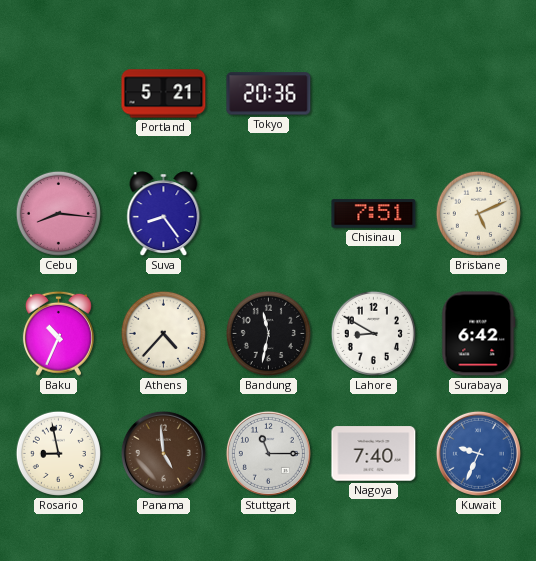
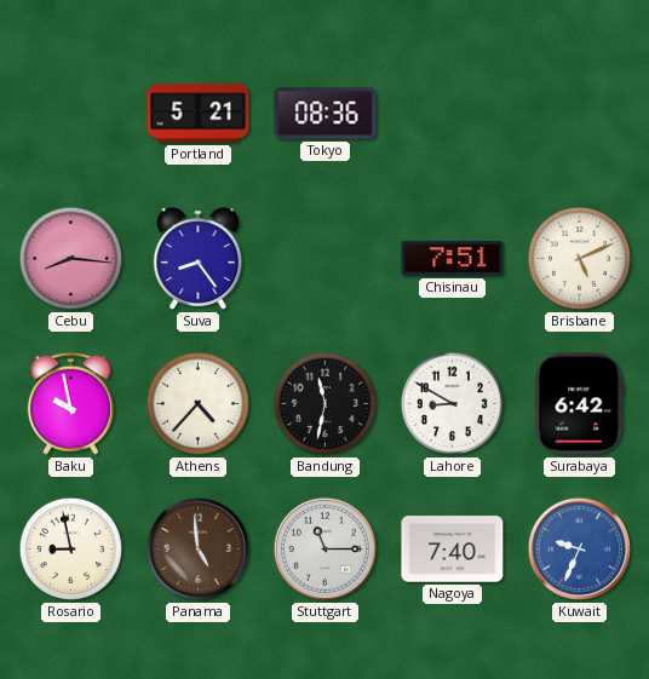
Tokyo: 20:36 -> 08:36
Baku: 10:34 -> 9:58
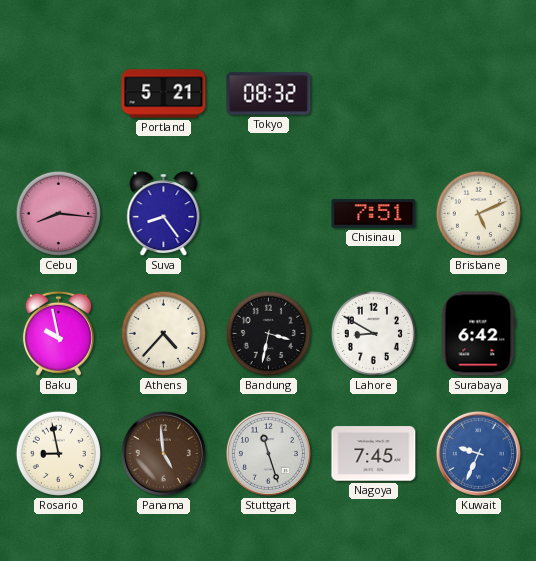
Tokyo: 08:36 -> 08:32
Bandung: 11:32 -> 3:32
Stuttgart: 11:15 -> 11:27
Nagoya: 7:40 -> 7:45
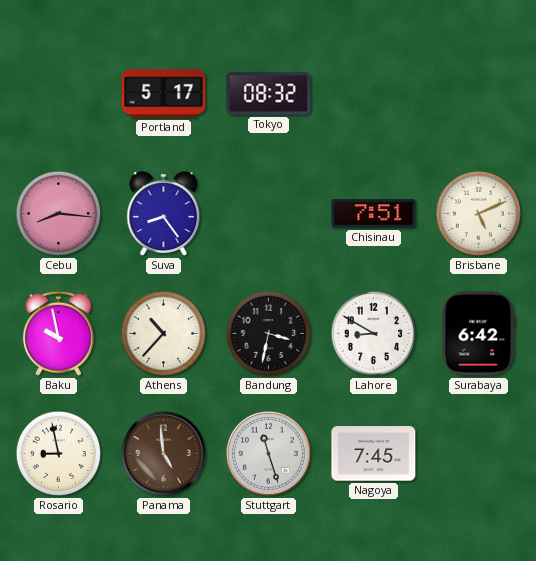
Portland: 5:21 -> 5:17
Athens: 4:37 -> 10:37
Kuwait: 9:34 -> none
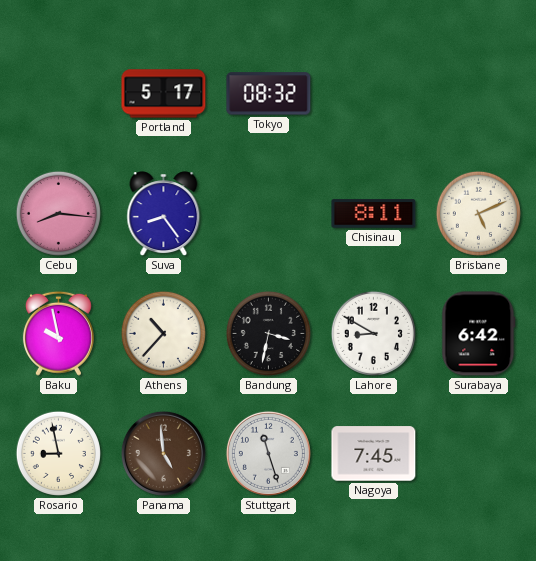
Chisinau: 7:51 -> 8:11
